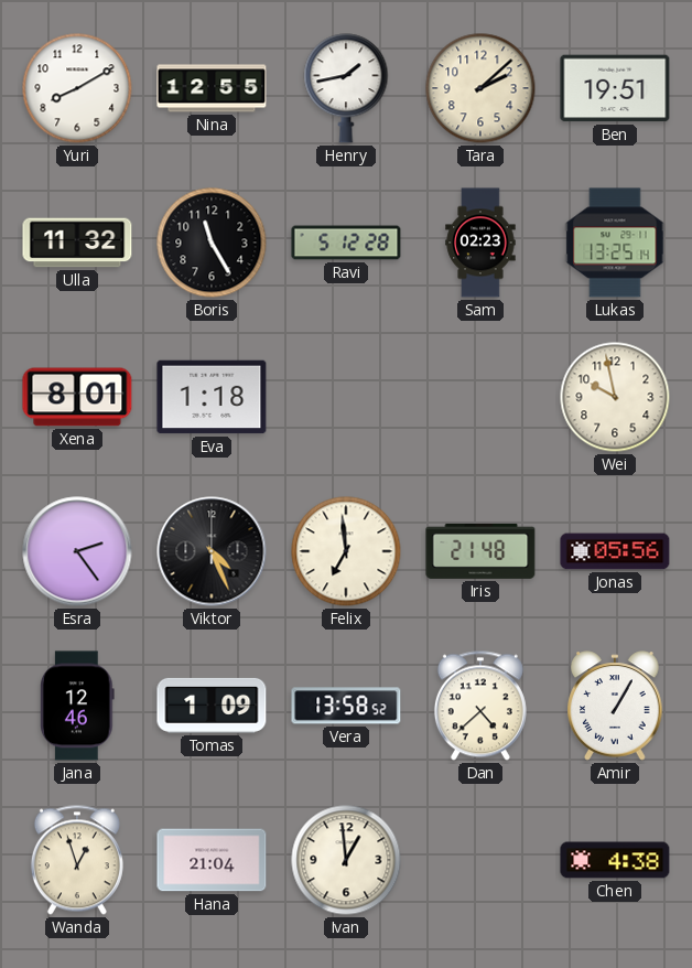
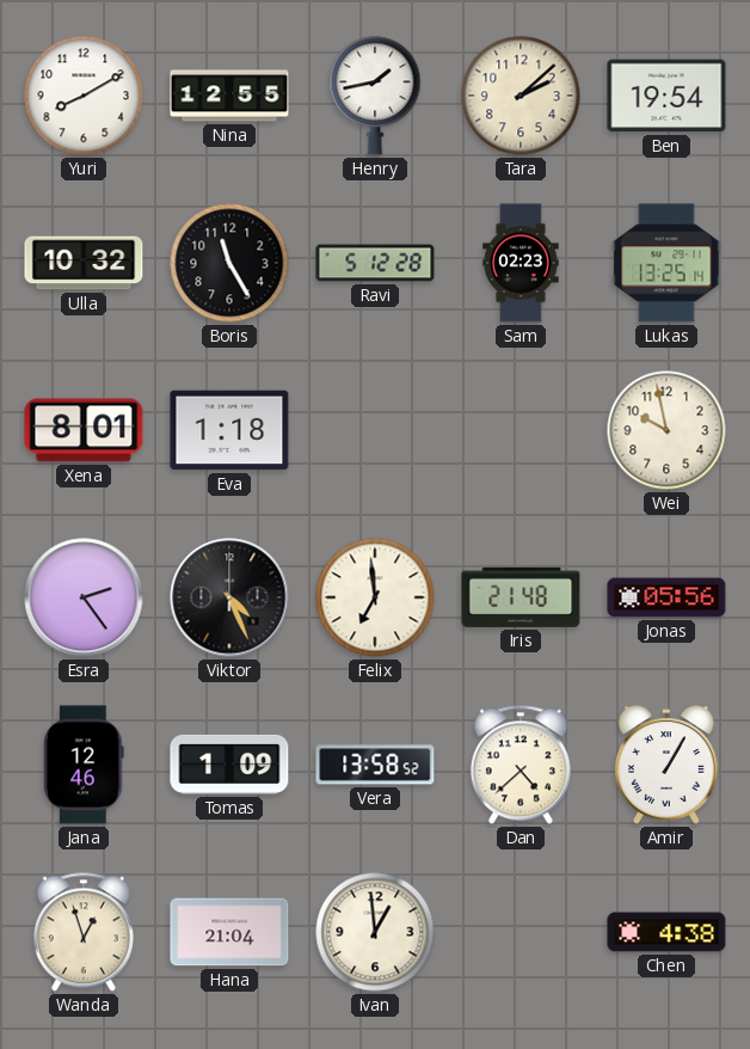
Ben: 19:51 -> 19:54
Ulla: 11:32 -> 10:32
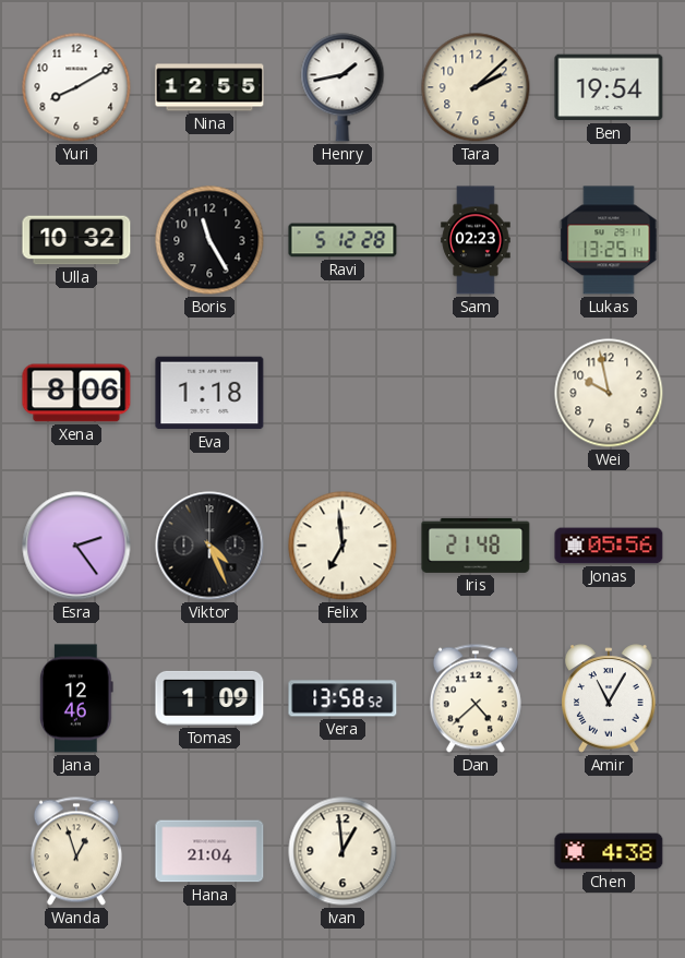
Xena: 8:01 -> 8:06
Amir: 1:05 -> 11:05
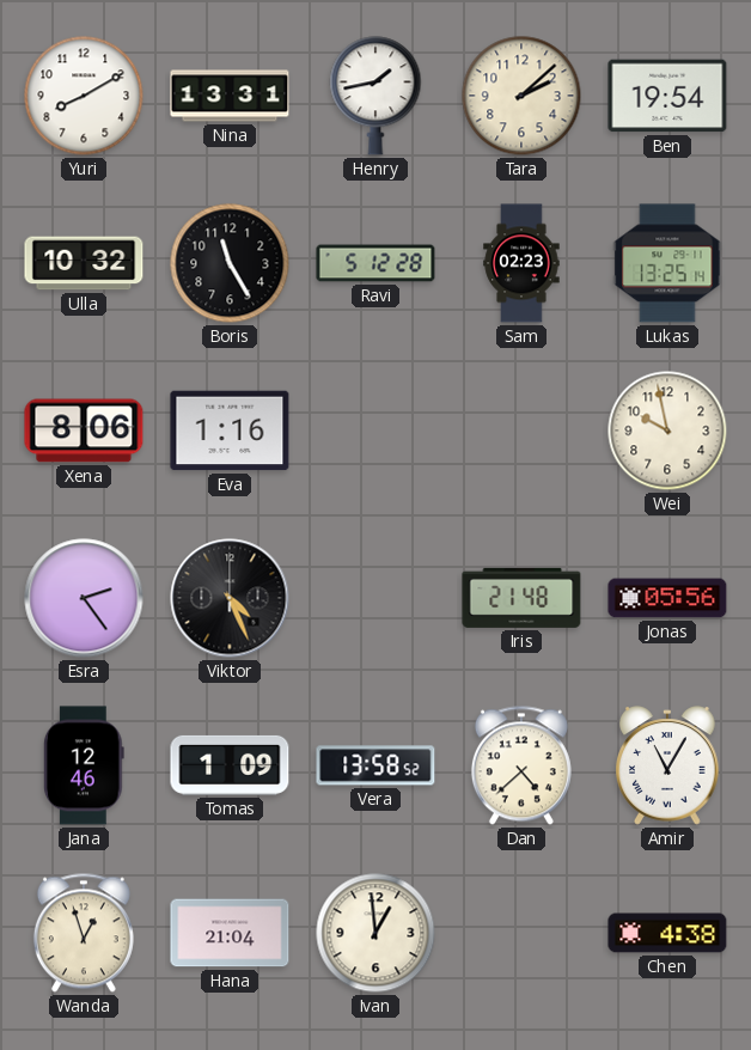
Nina: 12:55 -> 13:31
Eva: 1:18 -> 1:16
Felix: 6:59 -> none
